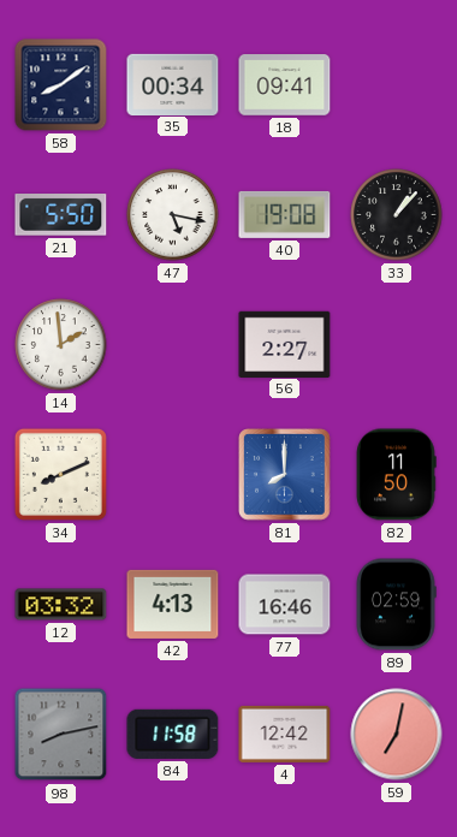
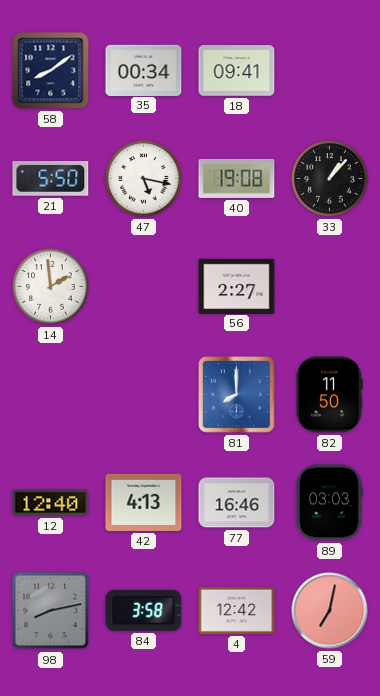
34: 8:11 -> none
12: 03:32 -> 12:40
89: 02:59 -> 03:03
84: 11:58 -> 3:58
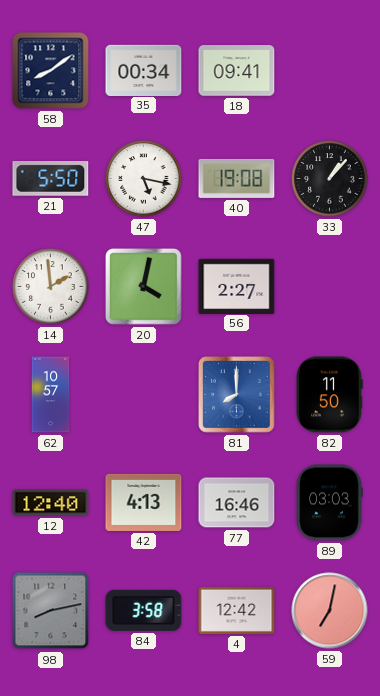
20: none -> 4:02
62: none -> 10:57
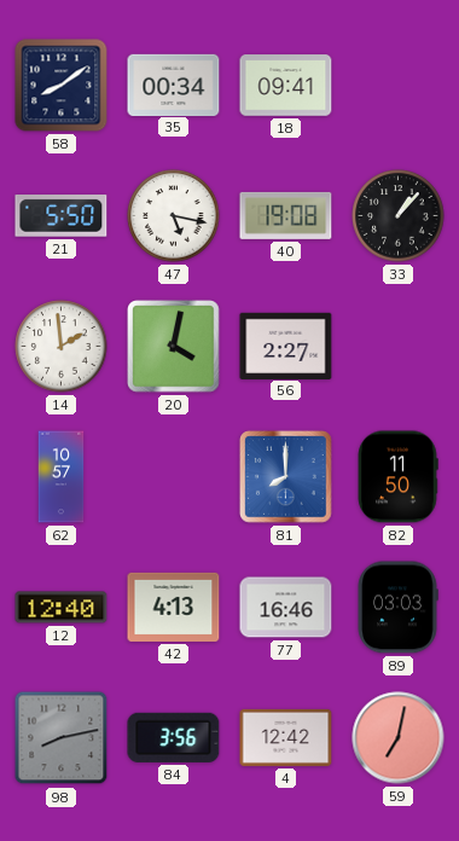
84: 3:58 -> 3:56
